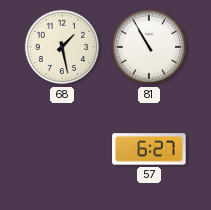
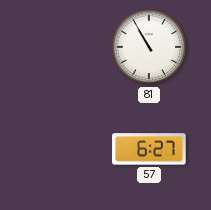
68: 1:28 -> none
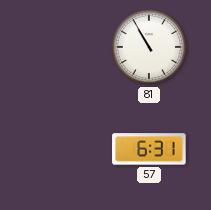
57: 6:27 -> 6:31
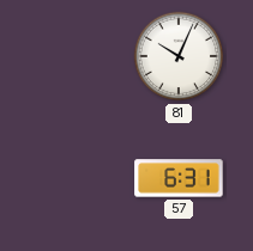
81: 10:55 -> 10:04
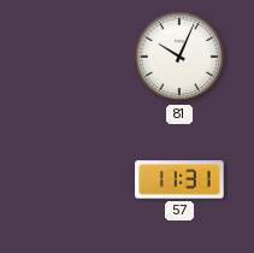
57: 6:31 -> 11:31
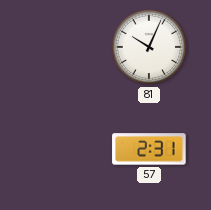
57: 11:31 -> 2:31
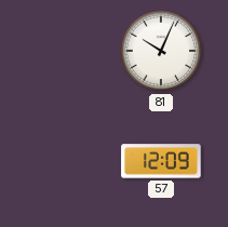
57: 2:31 -> 12:09
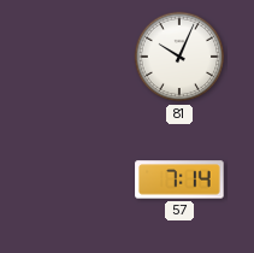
57: 12:09 -> 7:14
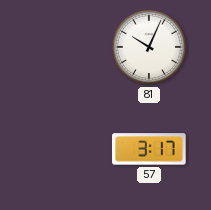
57: 7:14 -> 3:17
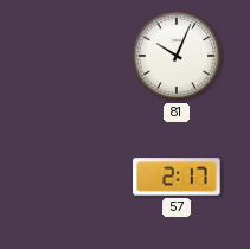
57: 3:17 -> 2:17
